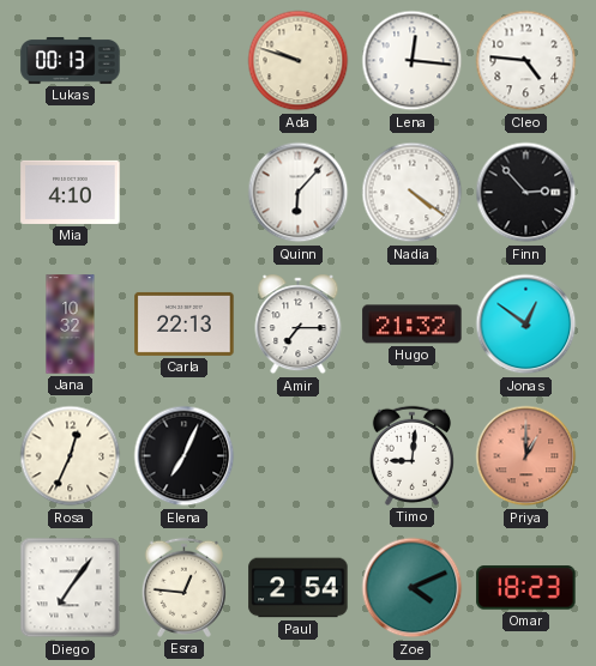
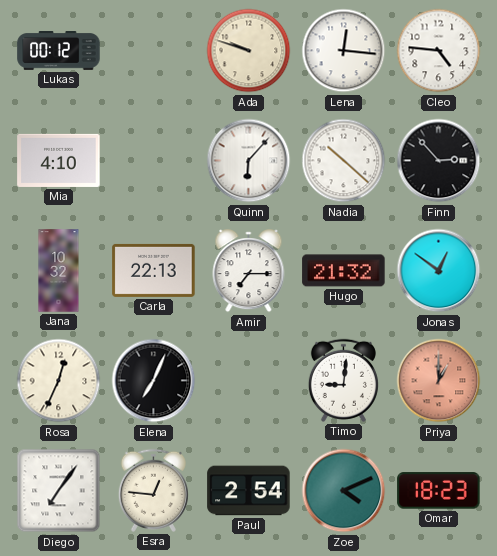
Lukas: 00:13 -> 00:12
Nadia: 4:21 -> 10:22
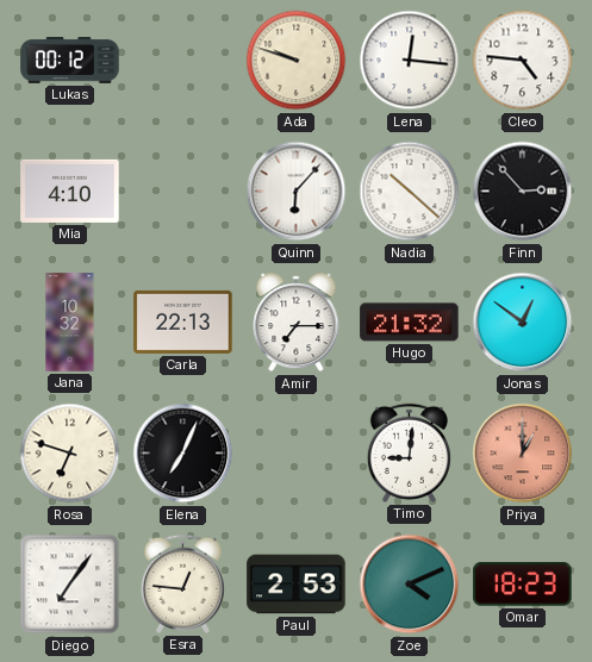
Rosa: 12:34 -> 6:48
Paul: 2:54 -> 2:53
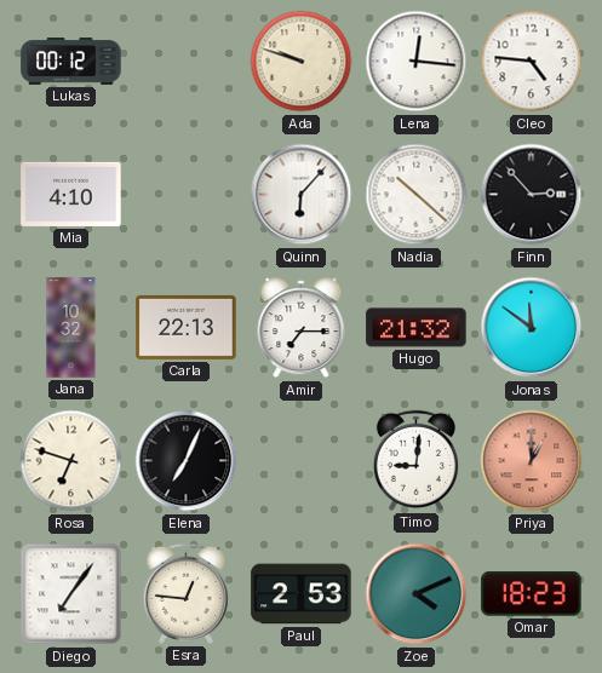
Jonas: 12:51 -> 11:51
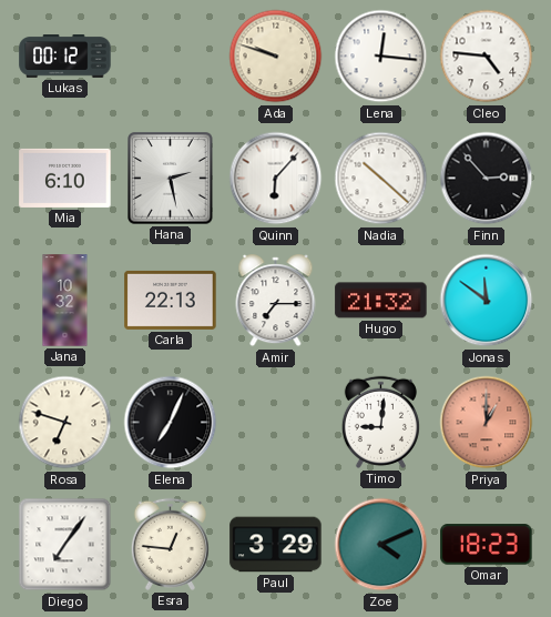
Mia: 4:10 -> 6:10
Hana: none -> 2:28
Paul: 2:53 -> 3:29
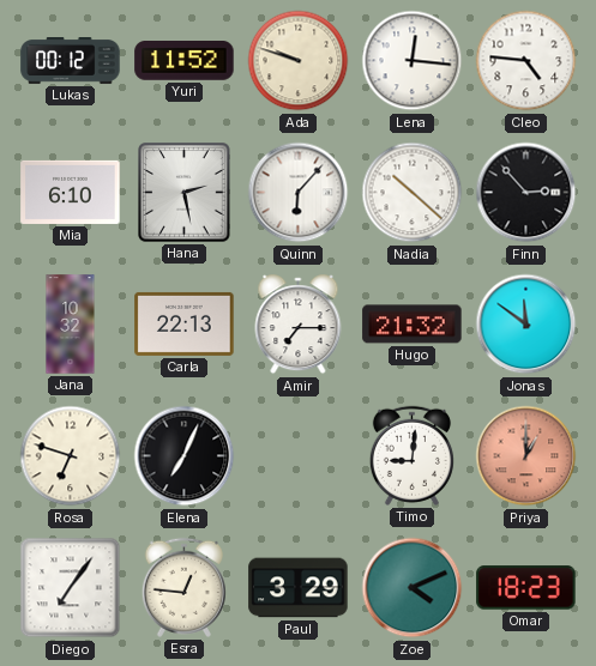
Yuri: none -> 11:52
